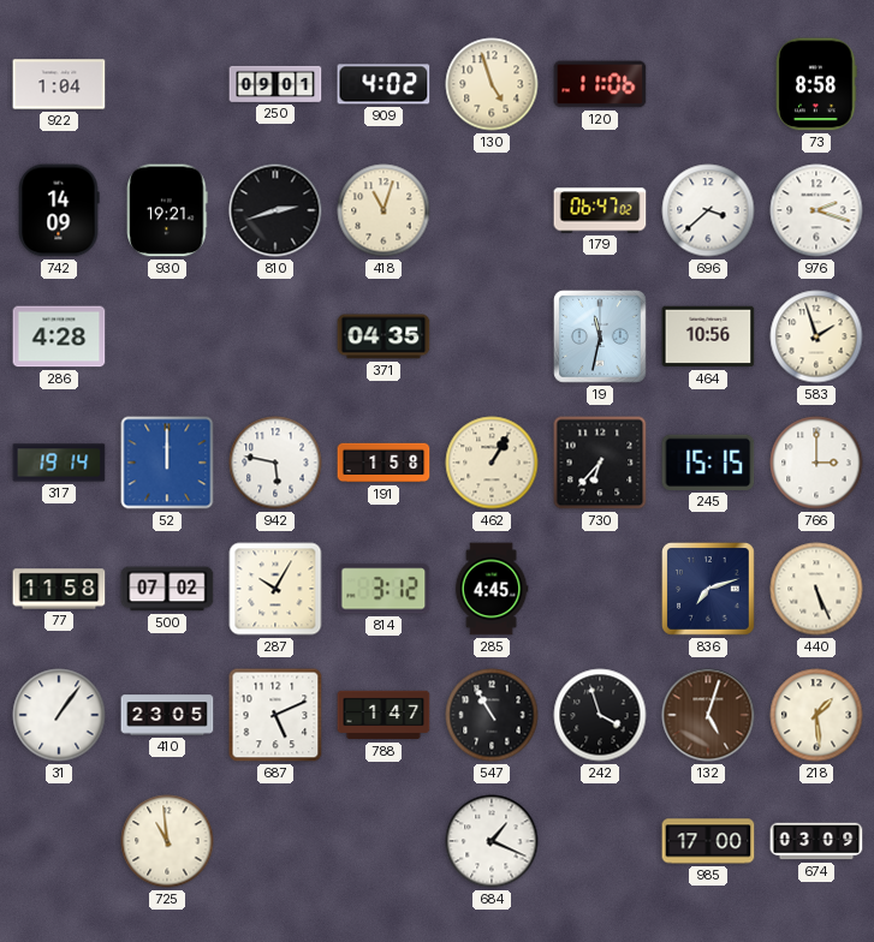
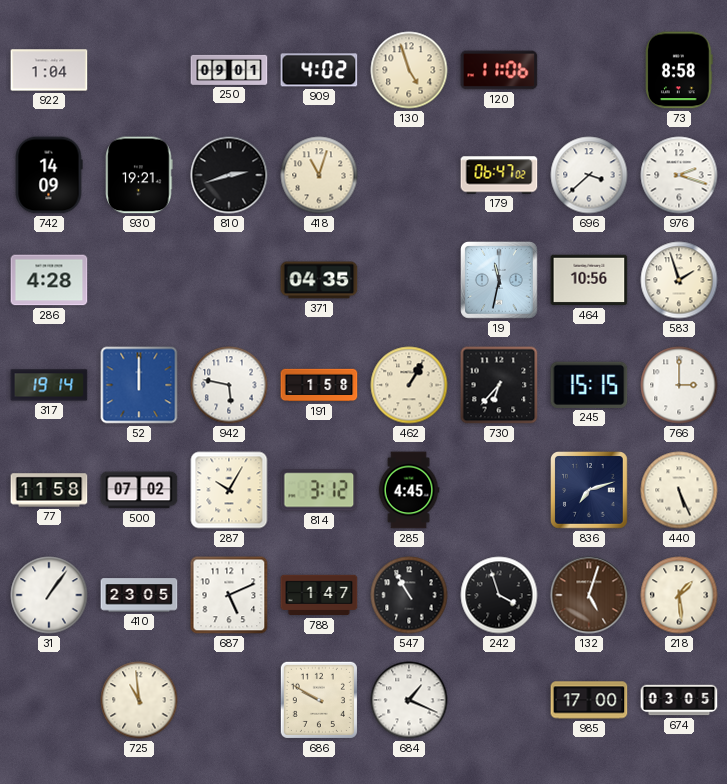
686: none -> 9:50
674: 03:09 -> 03:05
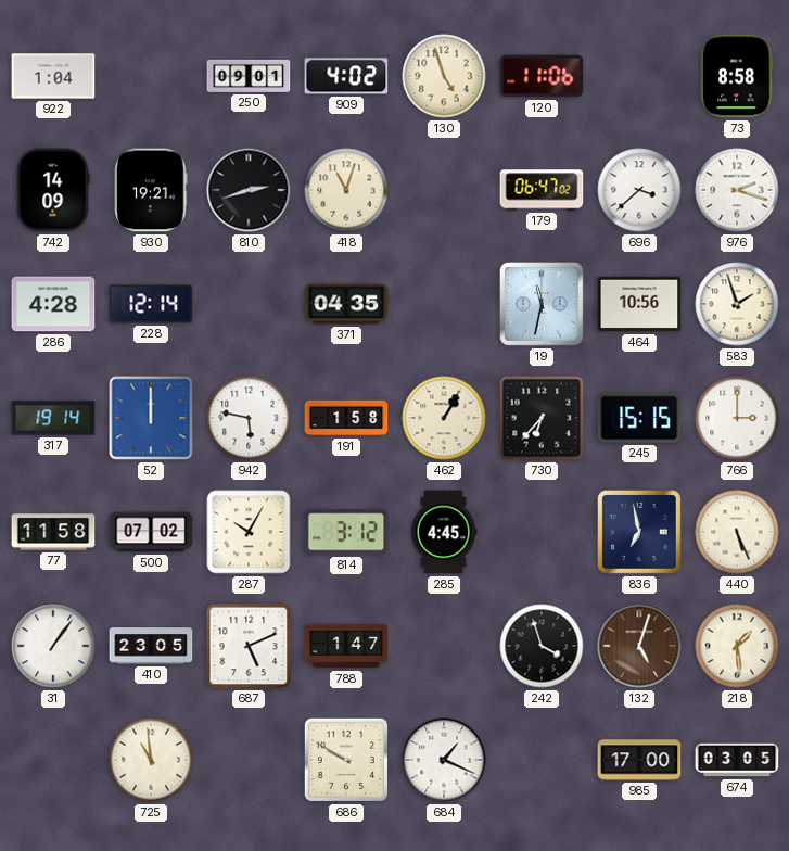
228: none -> 12:14
836: 7:12 -> 6:58
547: 10:55 -> none
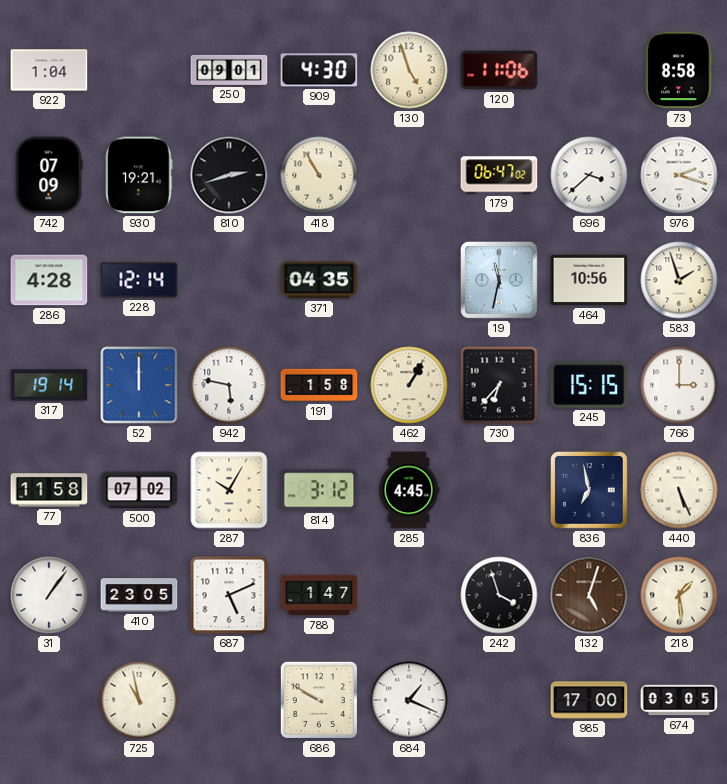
909: 4:02 -> 4:30
742: 14:09 -> 07:09
418: 11:03 -> 10:55
725: 10:59 -> 10:58
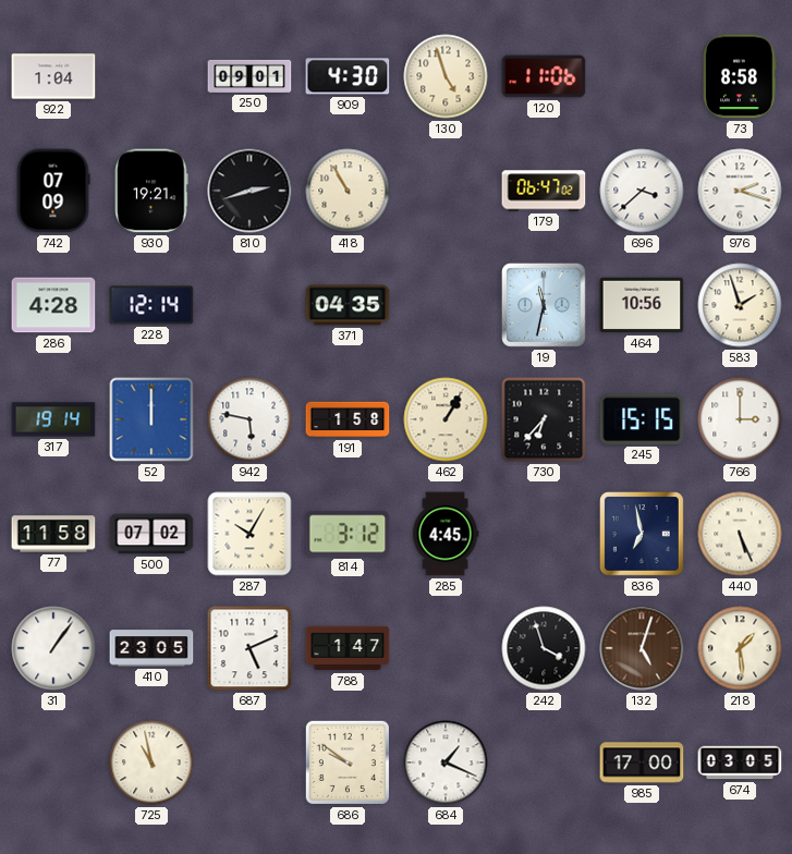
686: 9:50 -> 9:51
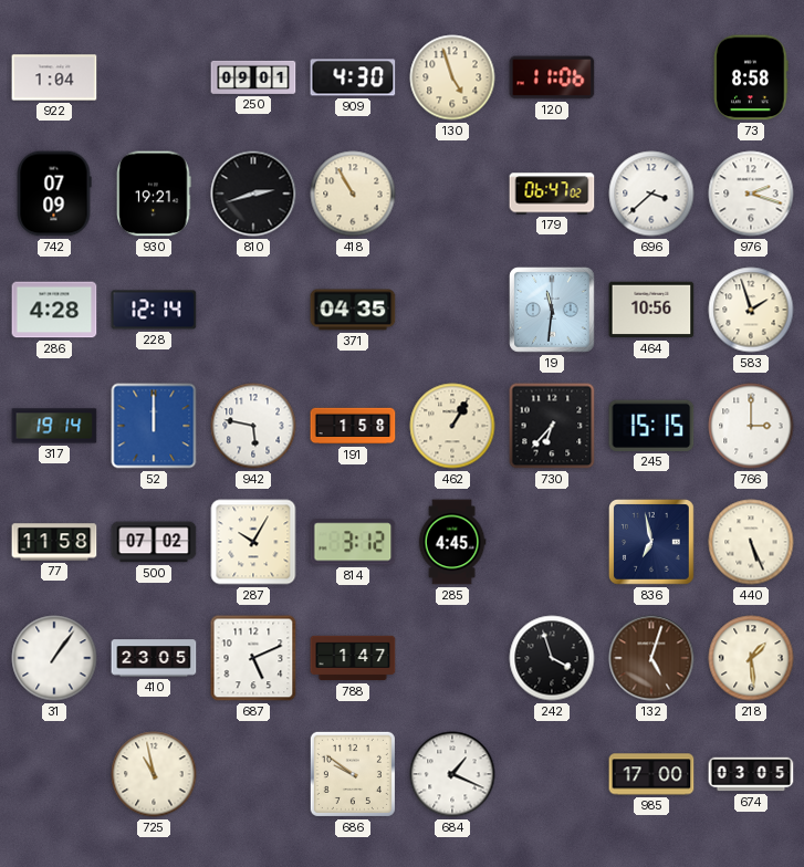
19: 11:32 -> 11:31
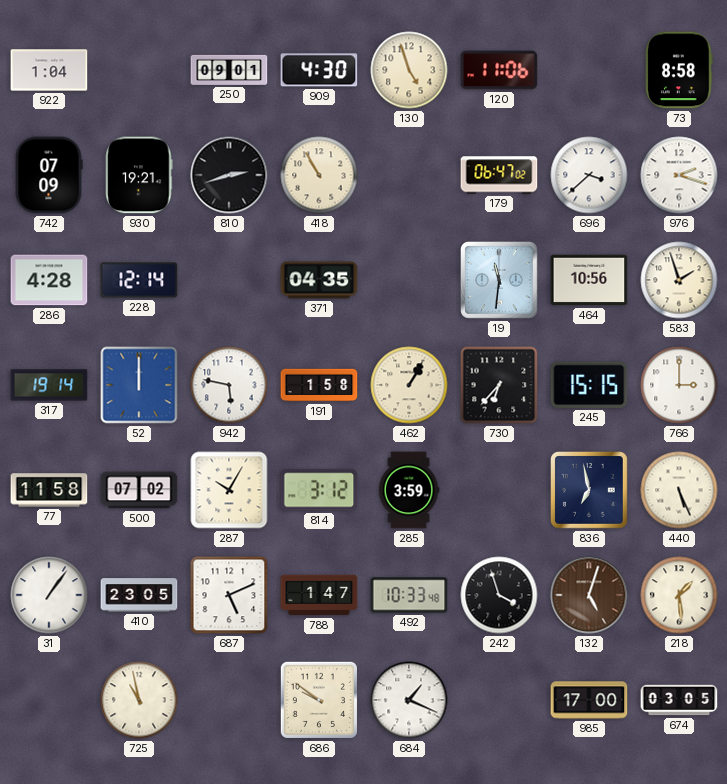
285: 4:45 -> 3:59
492: none -> 10:33
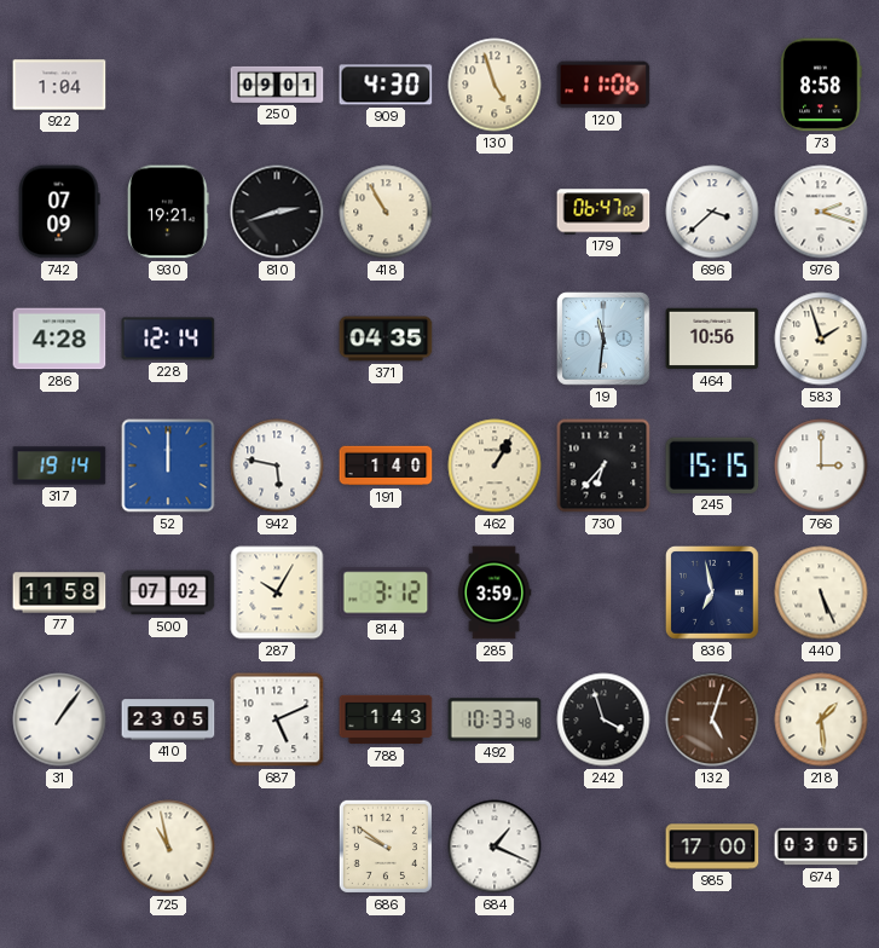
191: 1:58 -> 1:40
788: 1:47 -> 1:43
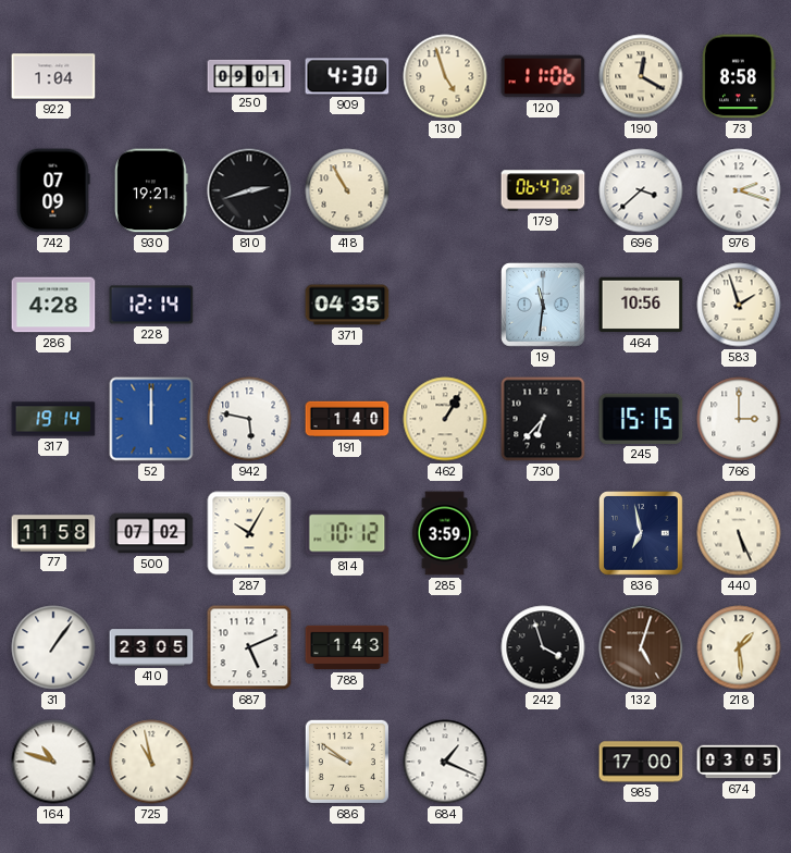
190: none -> 12:20
814: 3:12 -> 10:12
492: 10:33 -> none
164: none -> 10:48
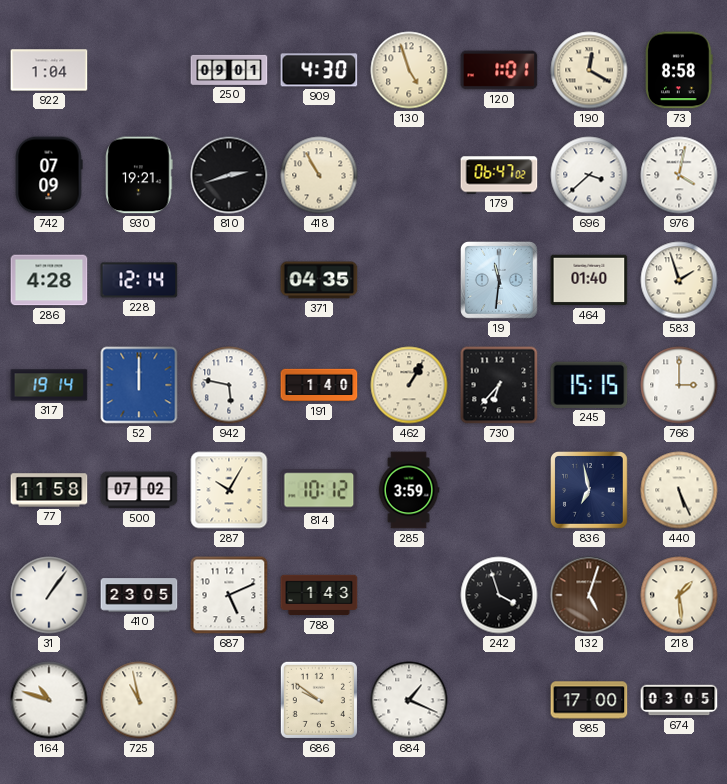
120: 11:06 -> 1:01
976: 2:18 -> 4:02
464: 10:56 -> 01:40
